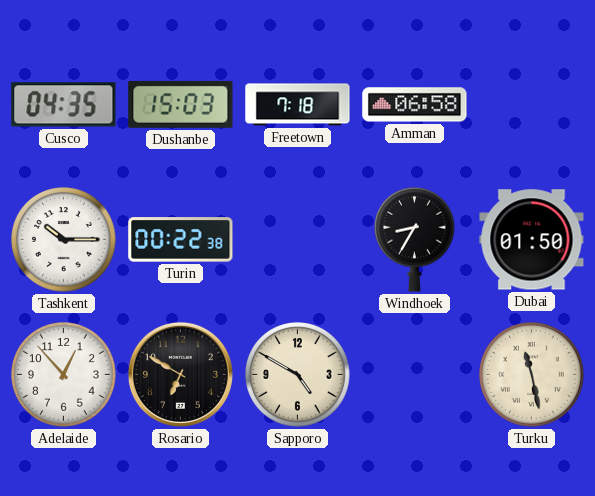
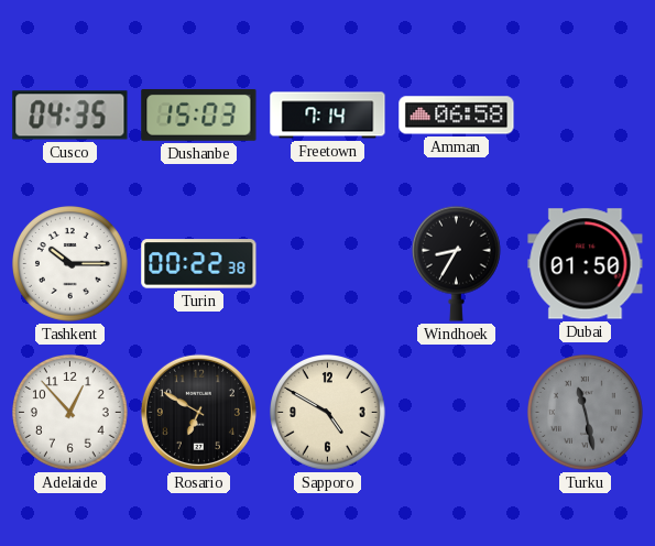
Freetown: 7:18 -> 7:14
Turku dial: cream -> grey
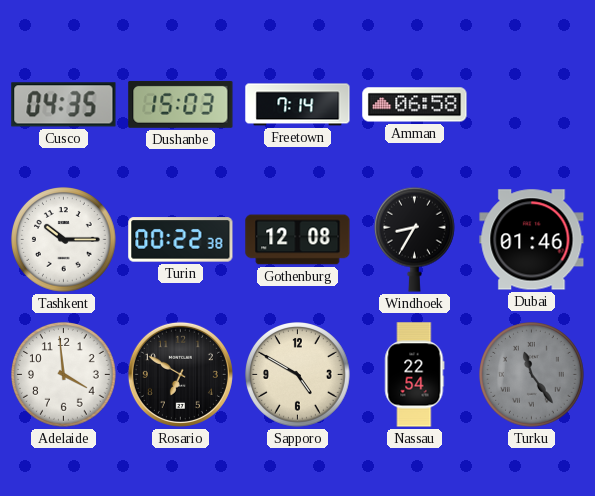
Gothenburg: none -> 12:08
Dubai: 01:50 -> 01:46
Adelaide: 12:53 -> 3:59
Nassau: none -> 22:54
Turku: 11:28 -> 11:24
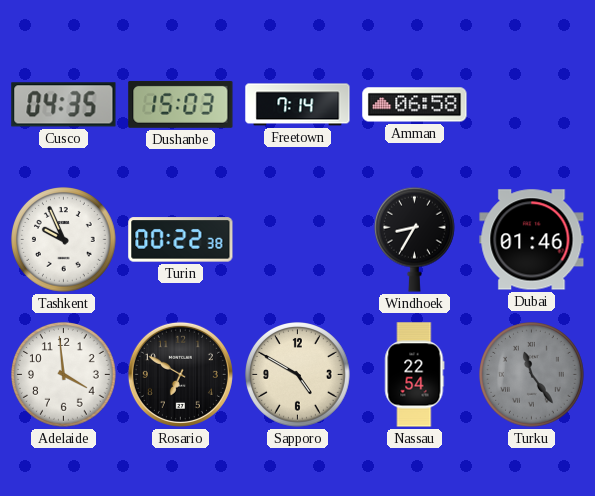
Tashkent: 10:15 -> 9:56
Gothenburg: 12:08 -> none
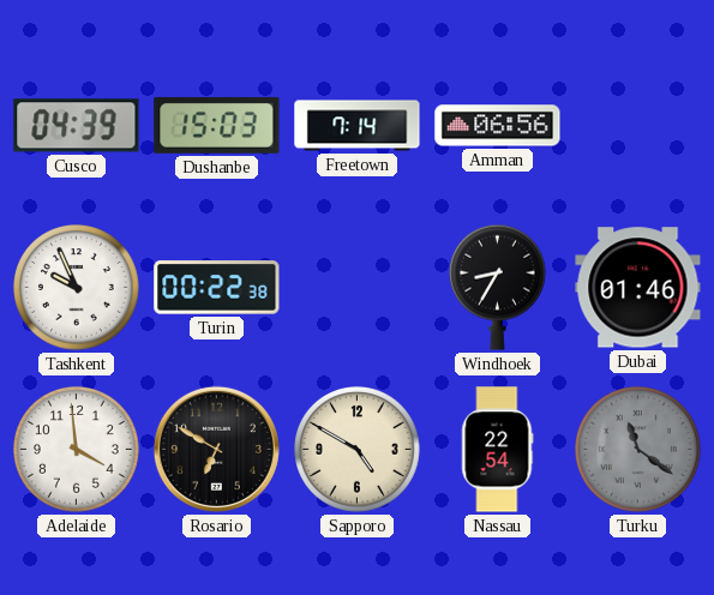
Cusco: 04:35 -> 04:39
Amman: 06:58 -> 06:56
Turku: 11:24 -> 11:21
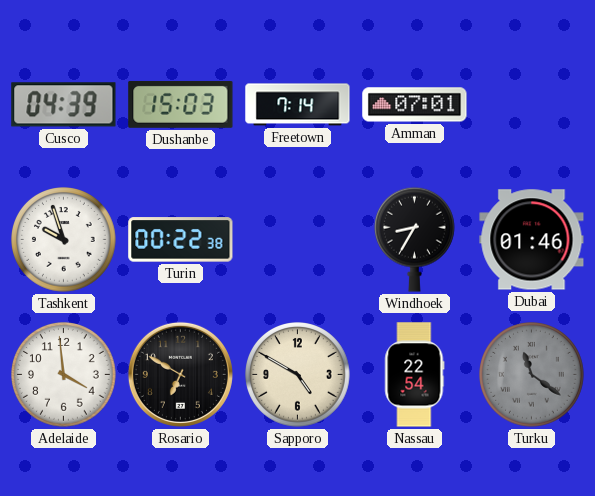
Amman: 06:56 -> 07:01
Tashkent: 9:56 -> 9:57
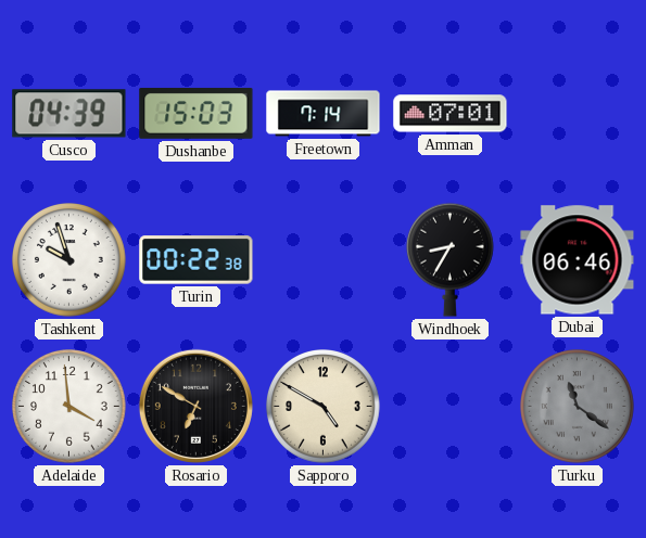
Dubai: 01:46 -> 06:46
Nassau: 22:54 -> none
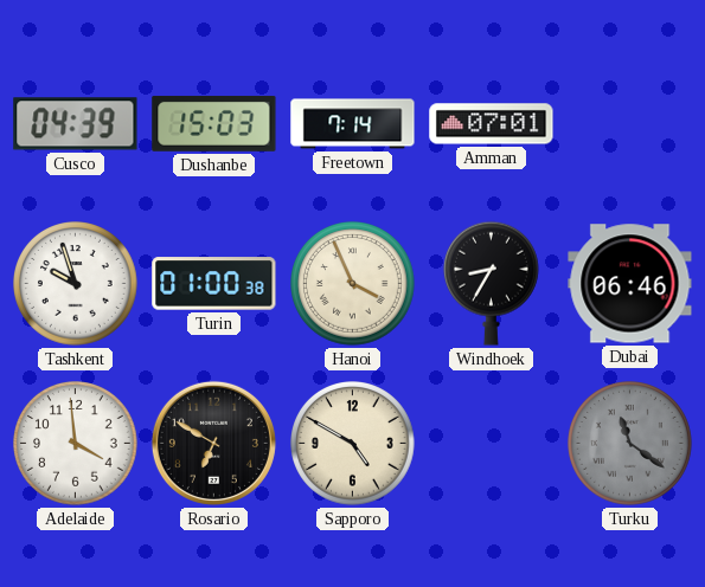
Turin: 00:22 -> 01:00
Hanoi: none -> 3:56
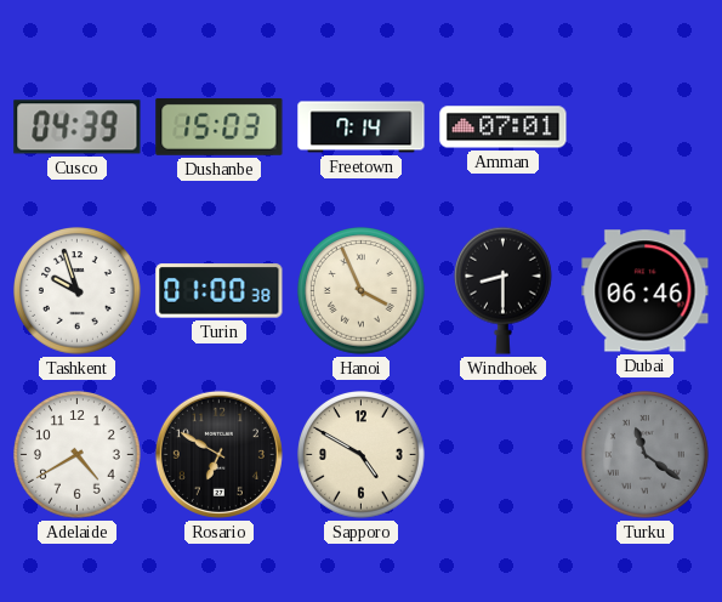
Windhoek: 8:35 -> 8:30
Adelaide: 3:59 -> 4:40
